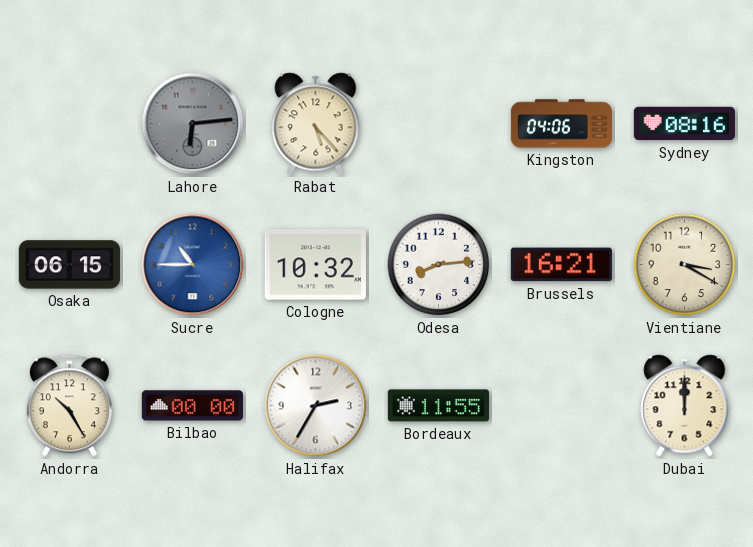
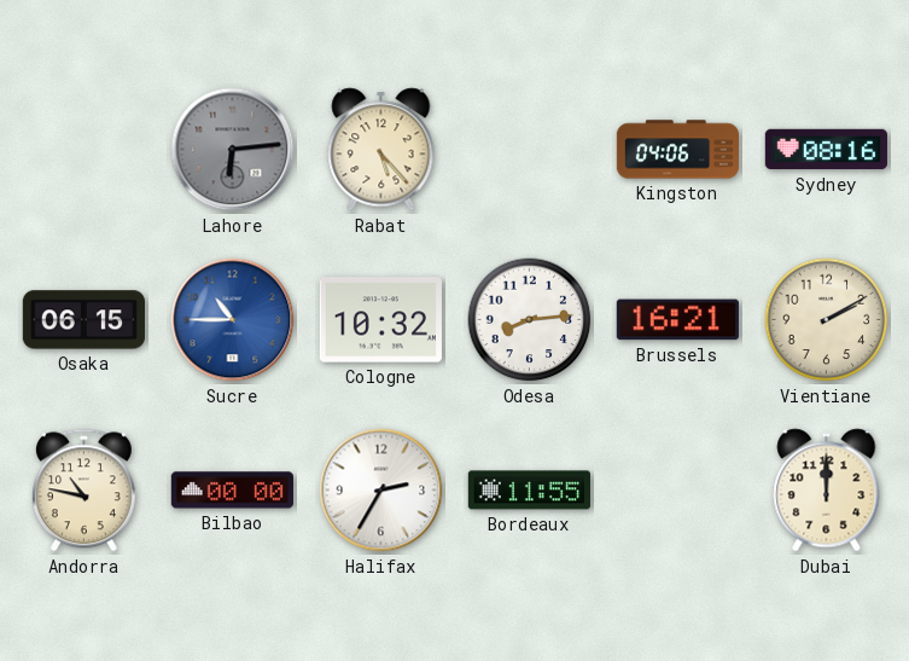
Vientiane: 3:20 -> 2:10
Andorra: 10:25 -> 10:47
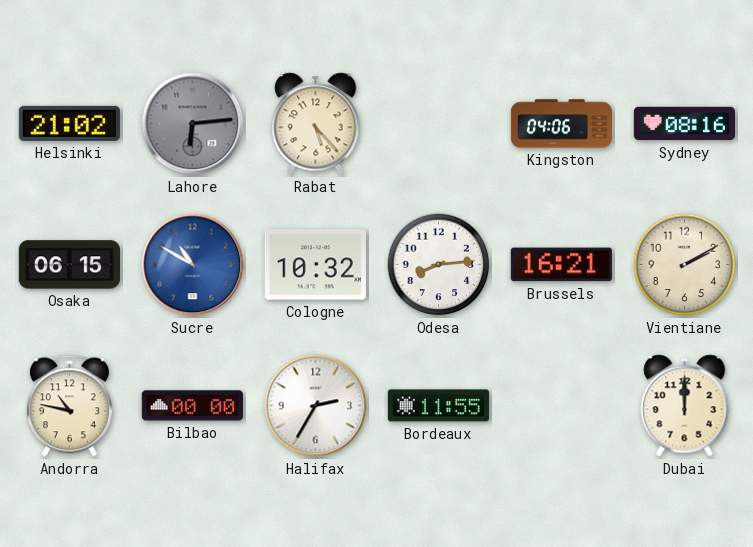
Helsinki: none -> 21:02
Sucre: 10:45 -> 10:50
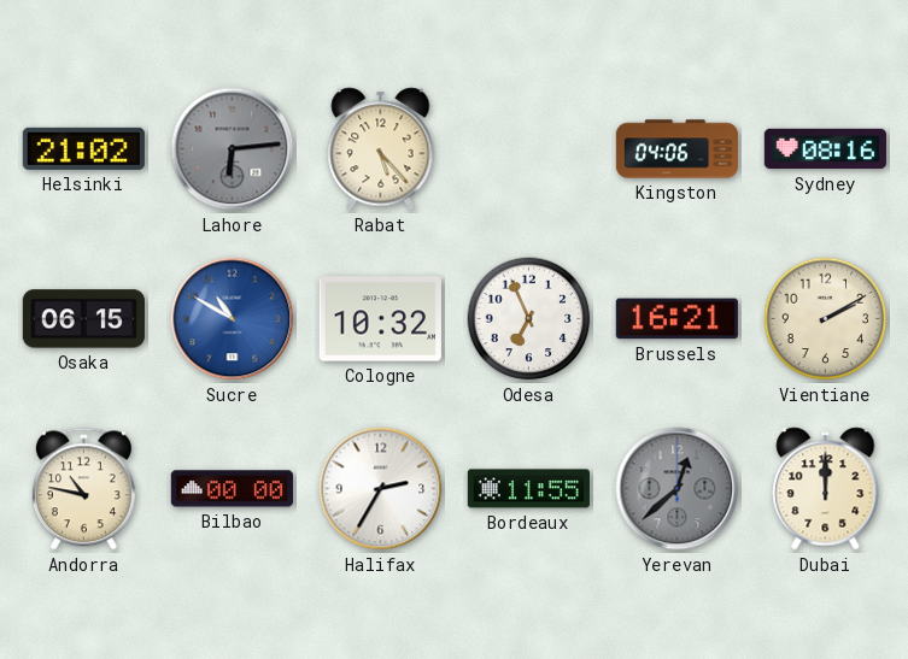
Odesa: 8:14 -> 6:56
Yerevan: none -> 12:38
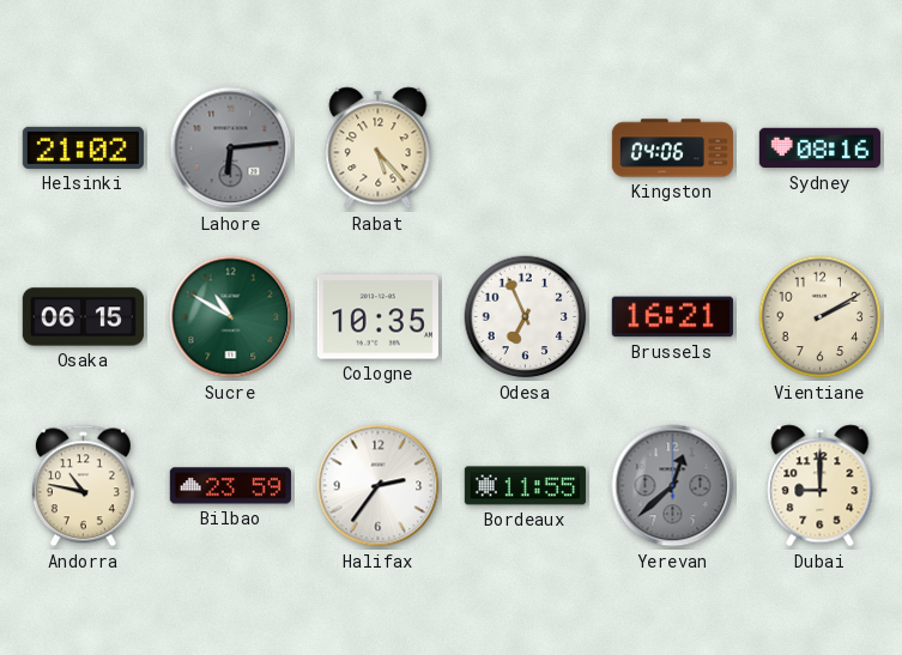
Sucre dial: blue -> green
Cologne: 10:32 -> 10:35
Bilbao: 00:00 -> 23:59
Halifax: 2:35 -> 2:36
Dubai: 12:00 -> 9:00
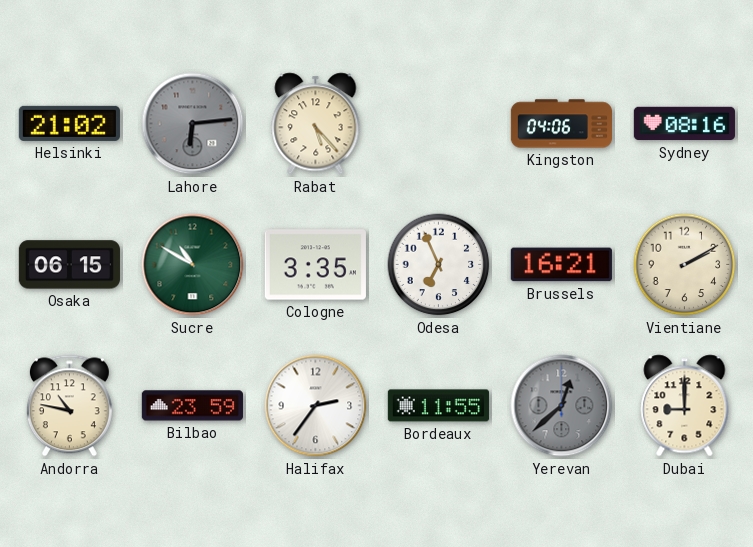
Cologne: 10:35 -> 3:35
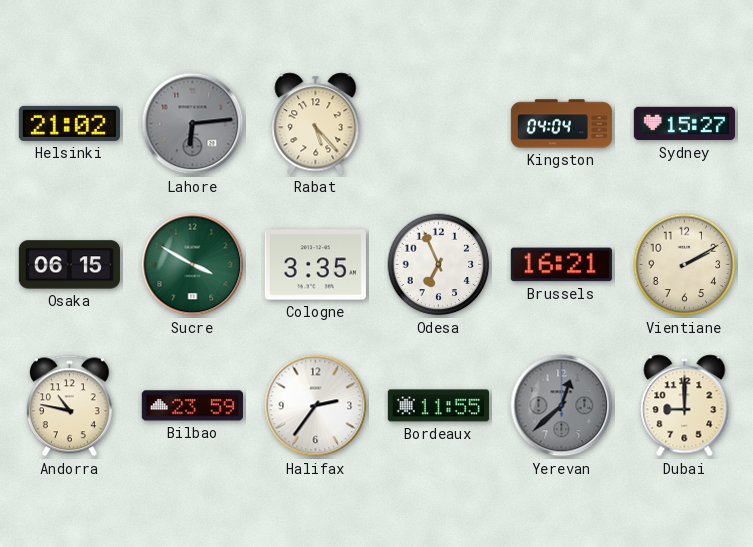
Kingston: 04:06 -> 04:04
Sydney: 08:16 -> 15:27
Sucre: 10:50 -> 3:50
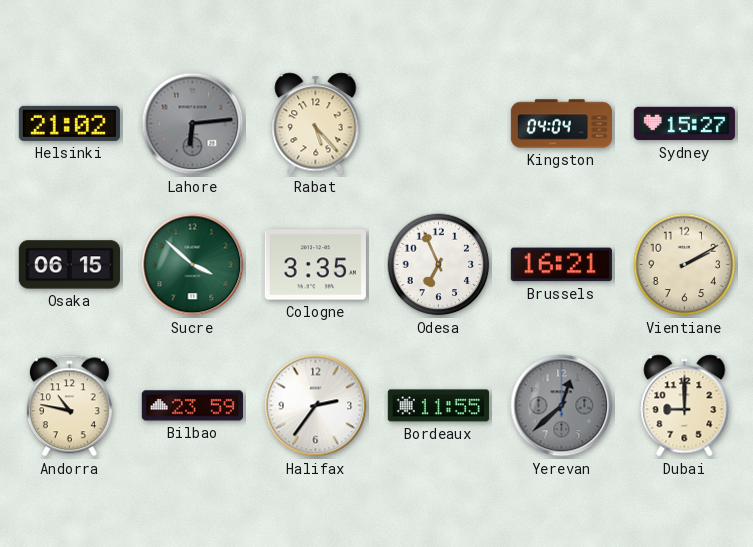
Sucre: 3:50 -> 3:52
